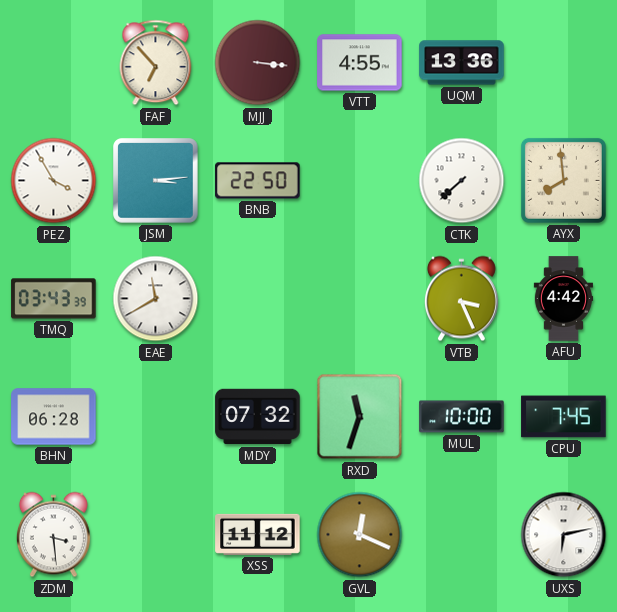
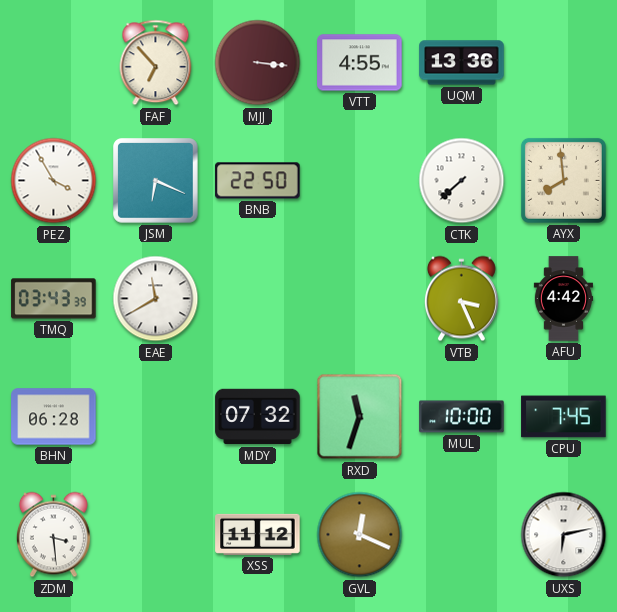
JSM: 3:14 -> 6:19
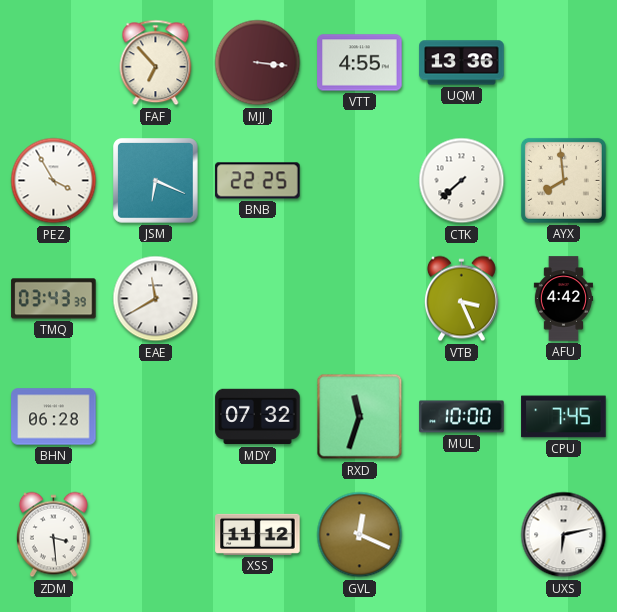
BNB: 22:50 -> 22:25
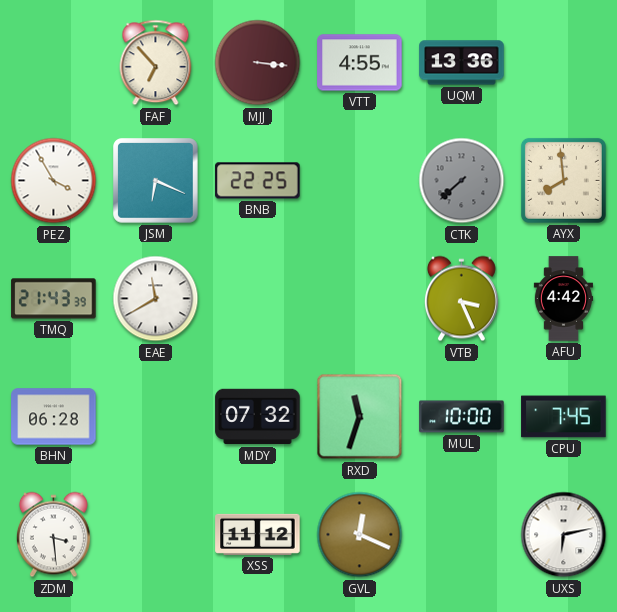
CTK dial: white -> grey
TMQ: 03:43 -> 21:43
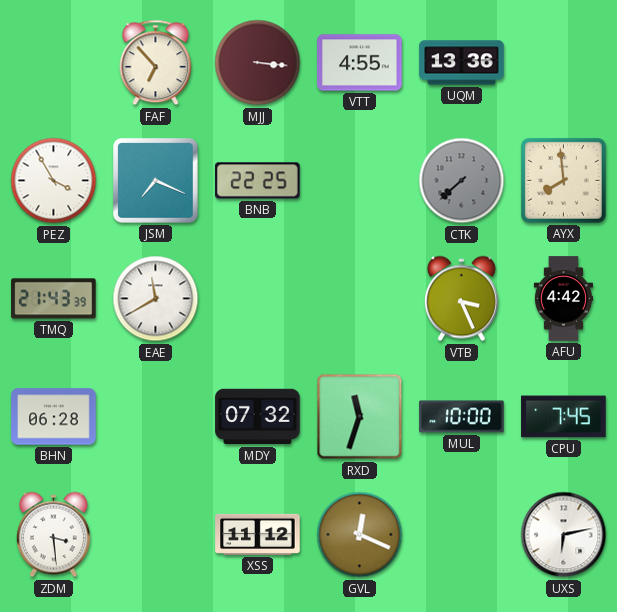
JSM: 6:19 -> 7:19
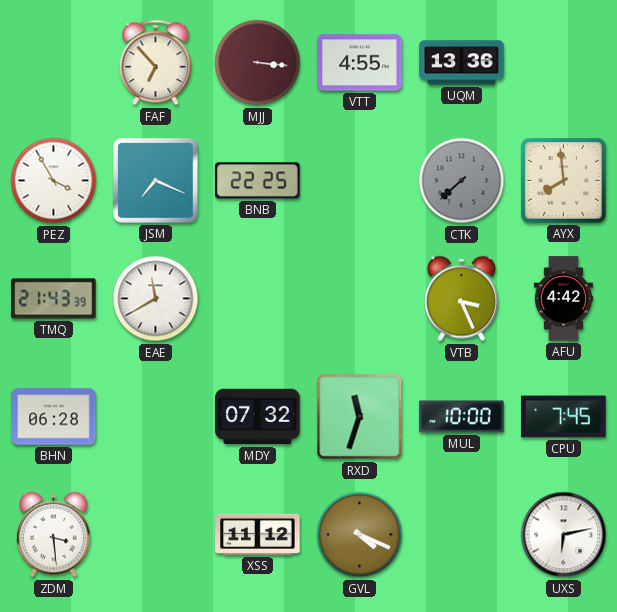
GVL: 12:19 -> 4:19
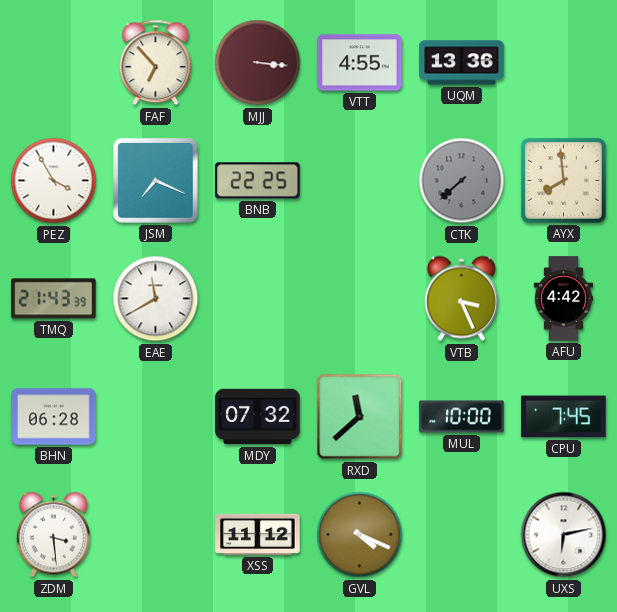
RXD: 11:33 -> 11:38
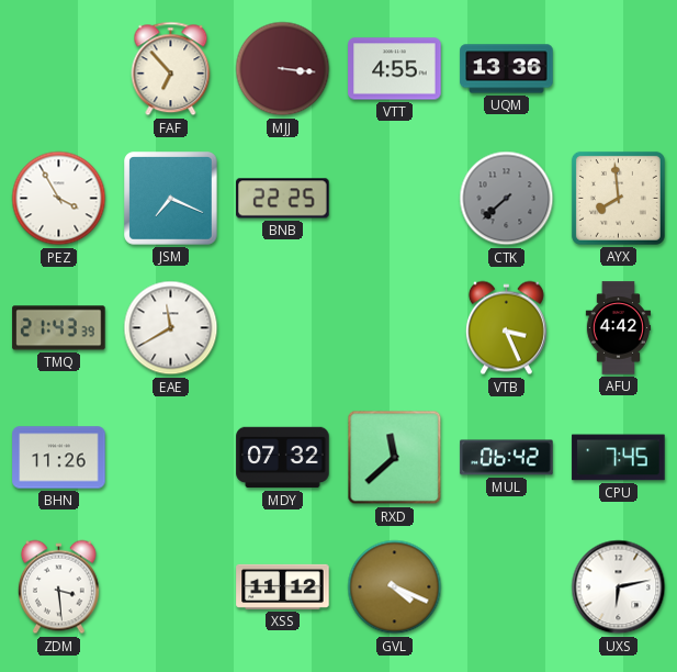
BHN: 06:28 -> 11:26
MUL: 10:00 -> 06:42
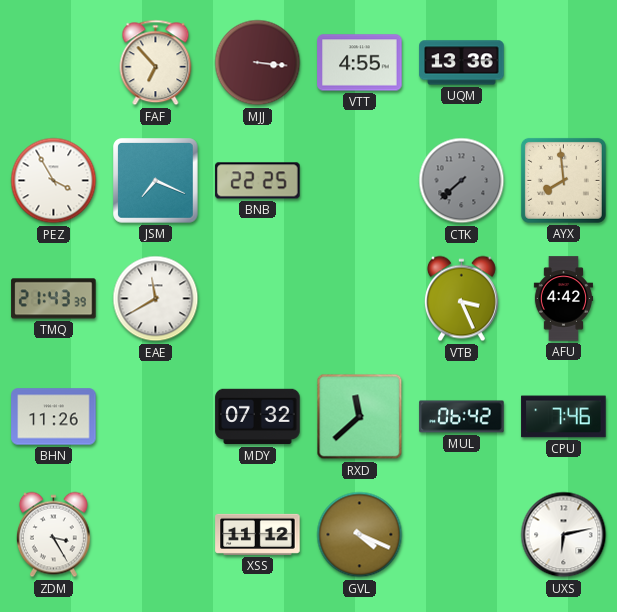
CPU: 7:45 -> 7:46
ZDM: 3:29 -> 3:25
